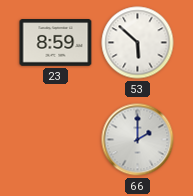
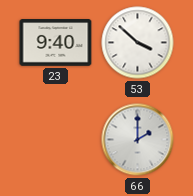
23: 8:59 -> 9:40
53: 5:52 -> 3:52
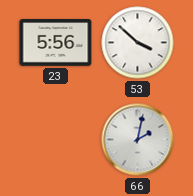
23: 9:40 -> 5:56
66: 2:00 -> 2:02
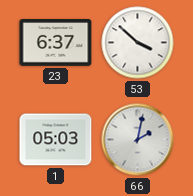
23: 5:56 -> 6:37
1: none -> 05:03
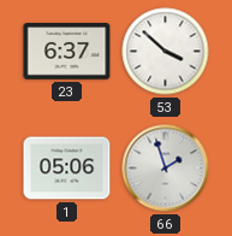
1: 05:03 -> 05:06
66: 2:02 -> 1:57
